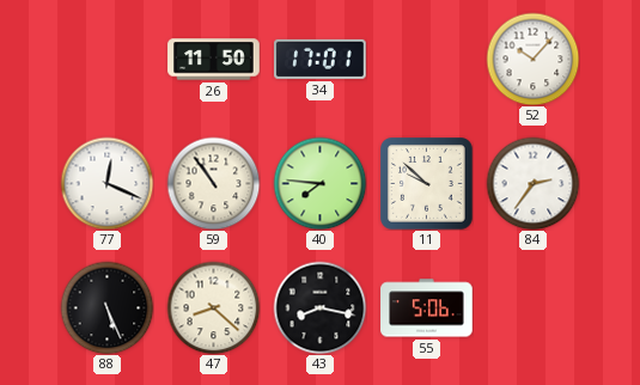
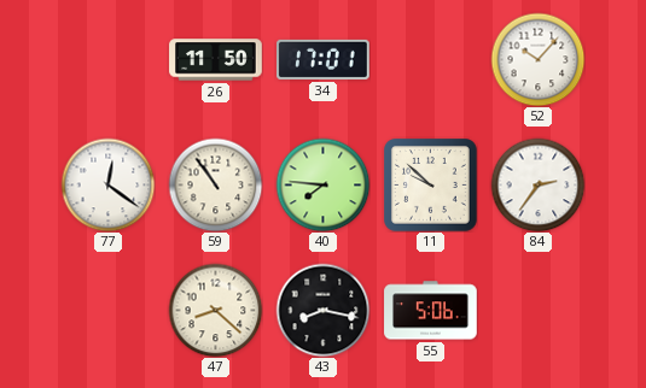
77: 12:19 -> 12:21
88: 5:26 -> none
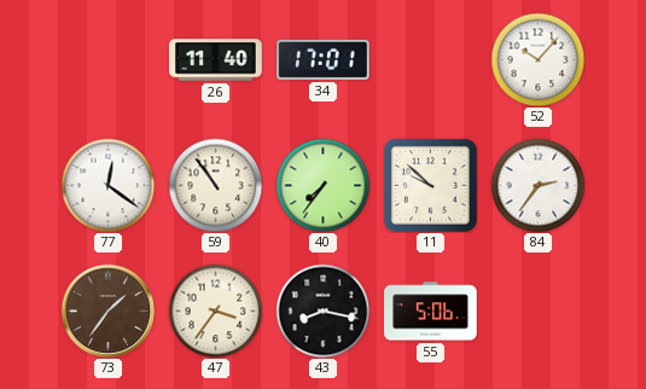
26: 11:50 -> 11:40
40: 7:46 -> 7:36
73: none -> 1:36
47: 8:22 -> 3:36
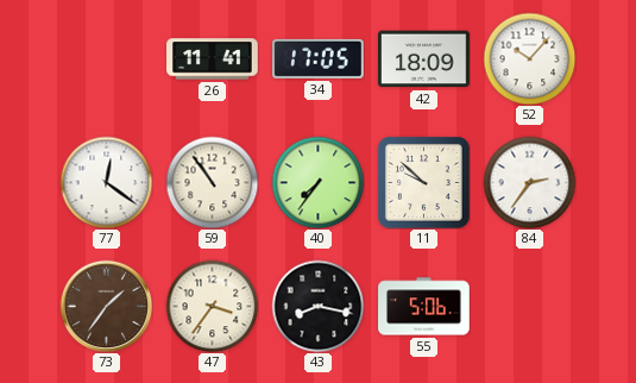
26: 11:40 -> 11:41
34: 17:01 -> 17:05
42: none -> 18:09
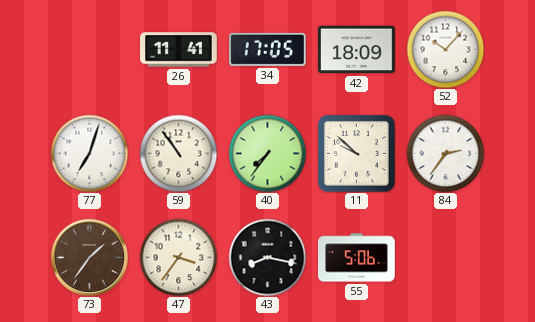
77: 12:21 -> 7:03
